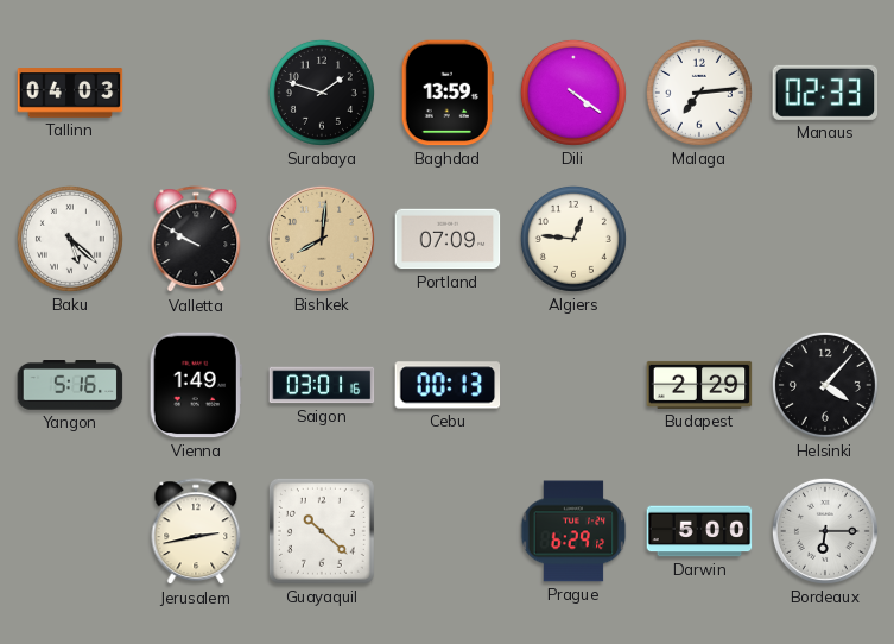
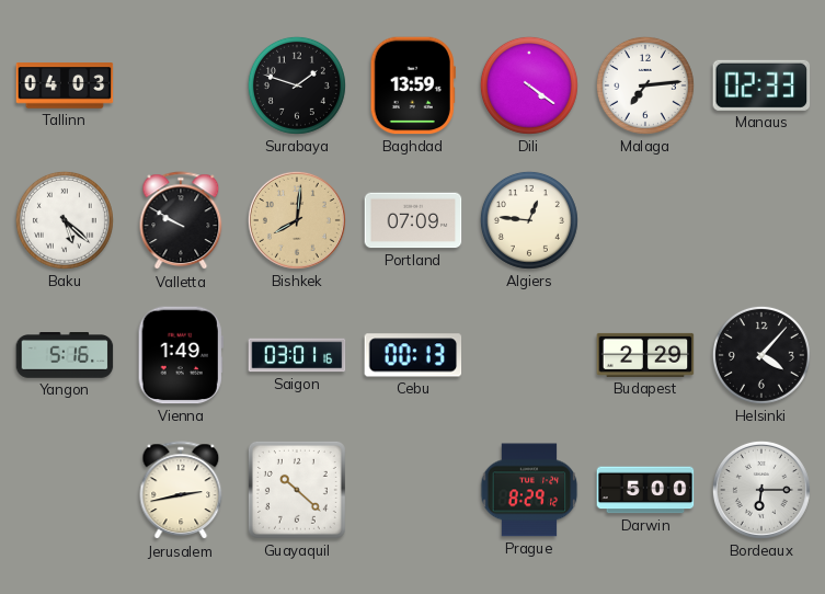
Prague: 6:29 -> 8:29
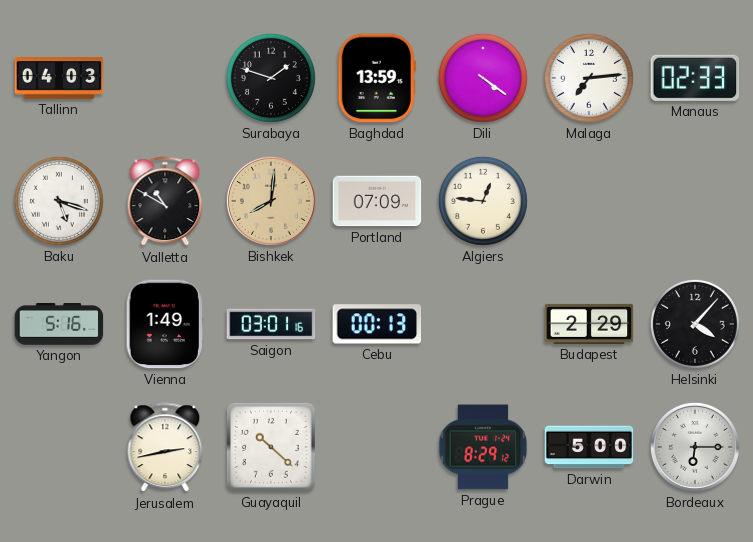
Baku: 5:22 -> 5:18
Valletta: 9:50 -> 10:50
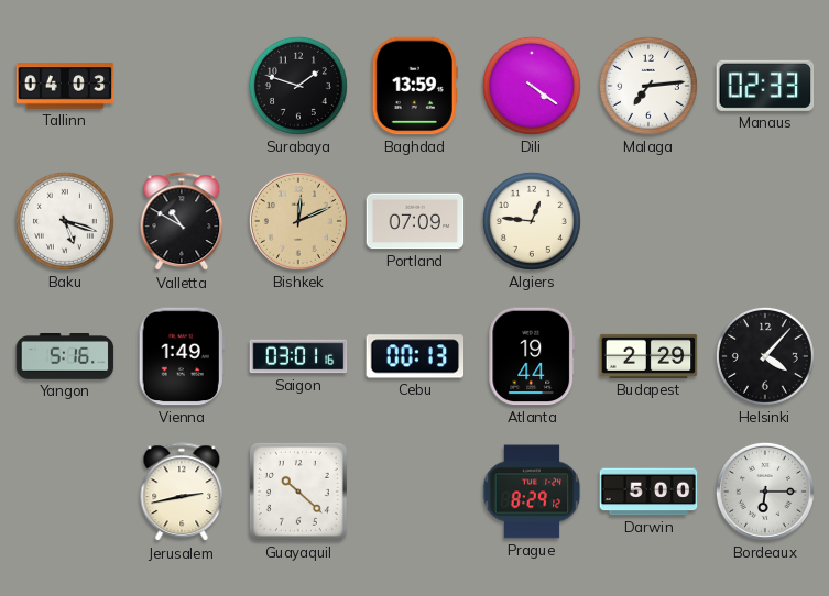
Bishkek: 8:01 -> 12:11
Atlanta: none -> 19:44
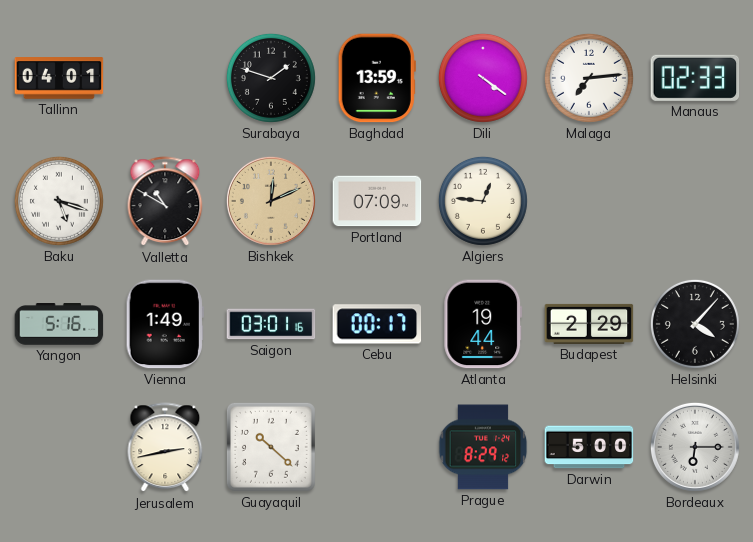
Tallinn: 04:03 -> 04:01
Cebu: 00:13 -> 00:17
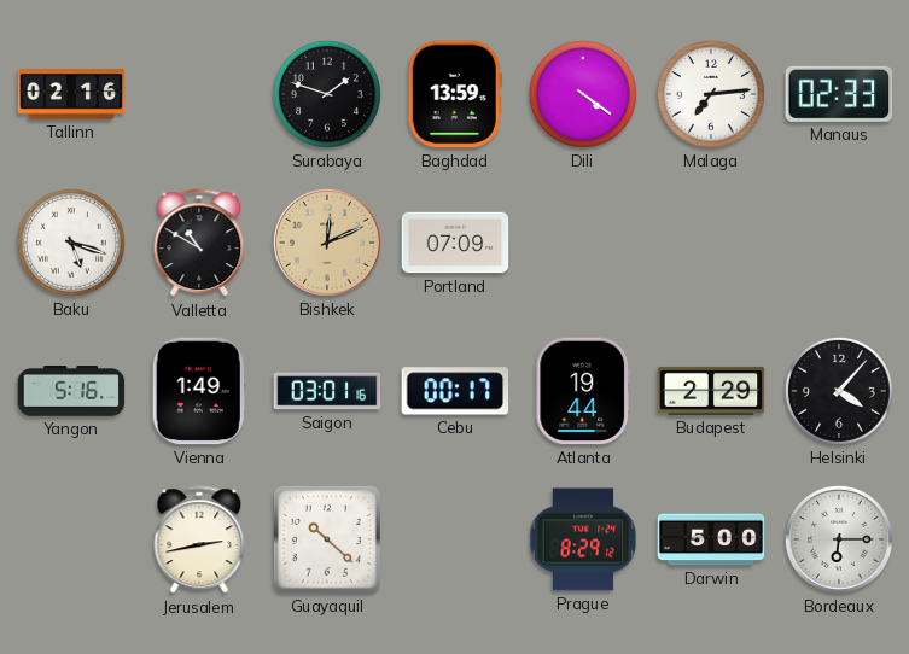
Tallinn: 04:01 -> 02:16
Algiers: 12:46 -> none
